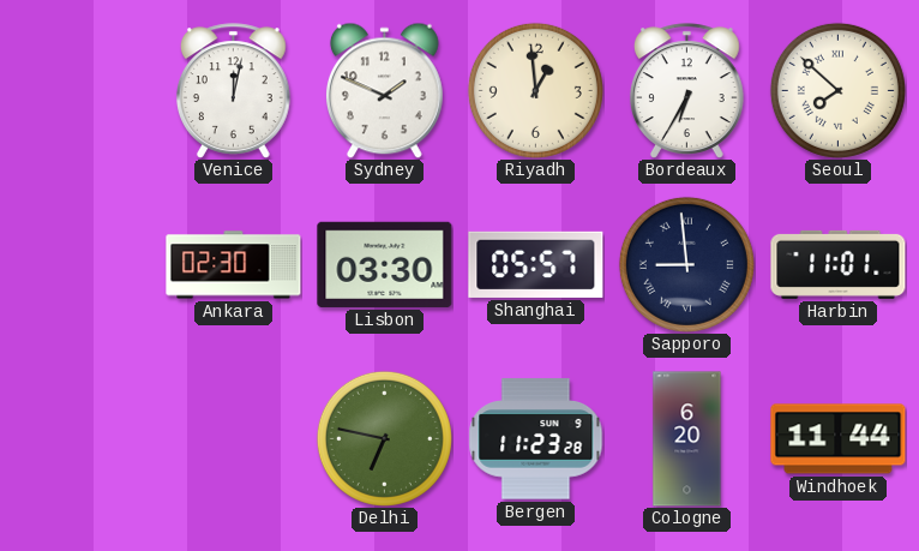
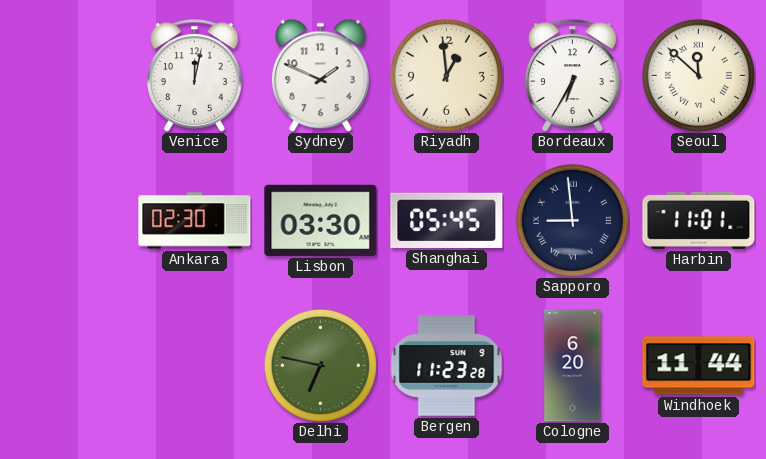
Seoul: 7:52 -> 11:52
Shanghai: 05:57 -> 05:45
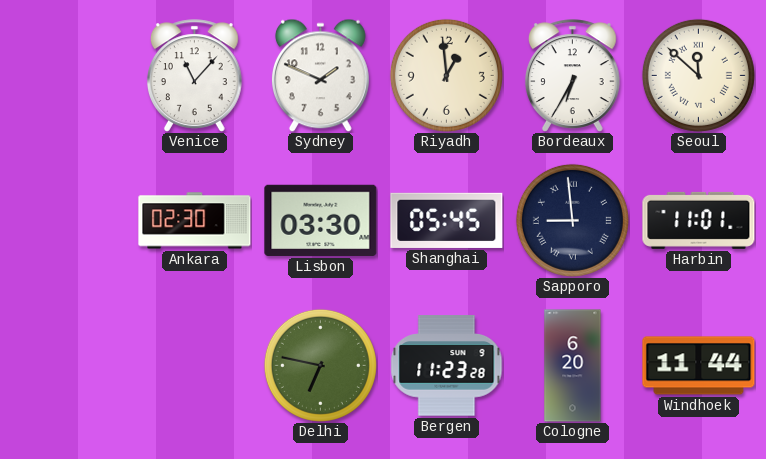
Venice: 12:02 -> 11:07
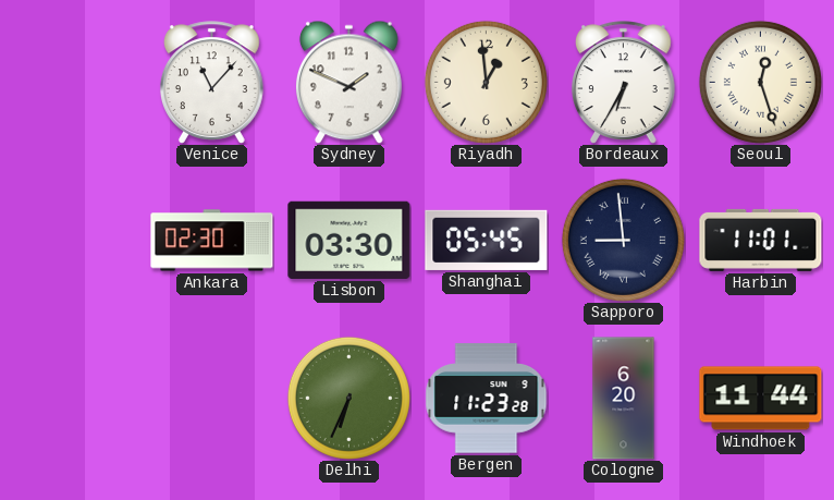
Seoul: 11:52 -> 12:27
Delhi: 6:47 -> 6:34
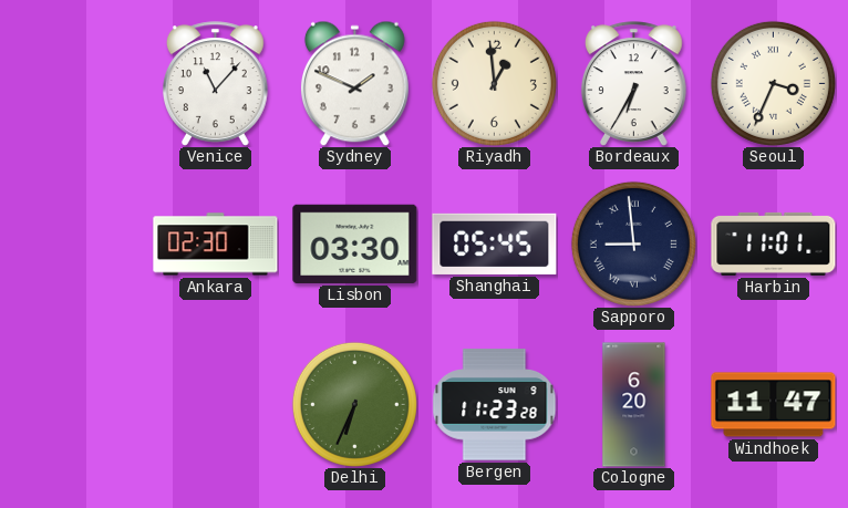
Seoul: 12:27 -> 3:34
Windhoek: 11:44 -> 11:47
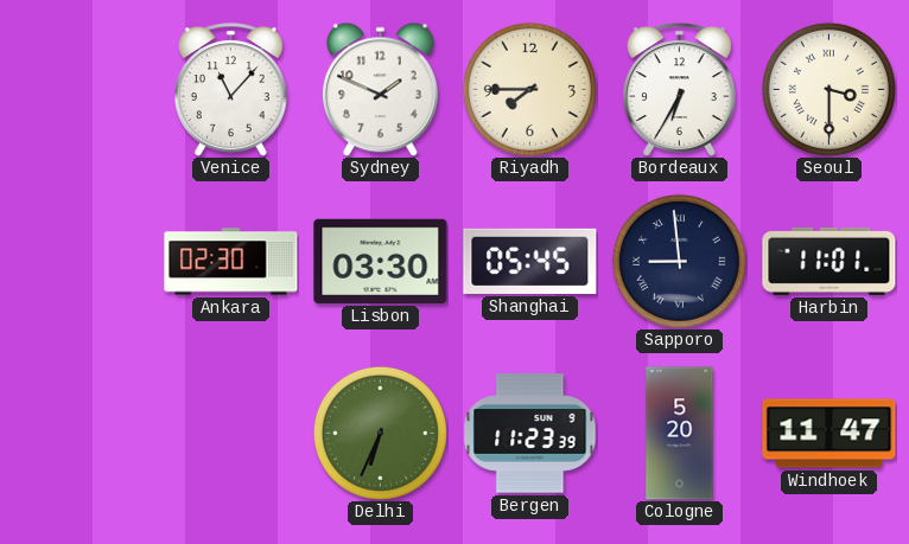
Riyadh: 12:59 -> 7:45
Seoul: 3:34 -> 3:30
Bergen: 11:23:28 -> 11:23:39
Cologne: 6:20 -> 5:20
